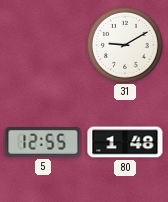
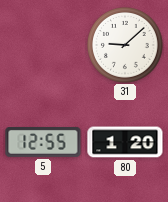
31: 9:10 -> 9:08
80: 1:48 -> 1:20
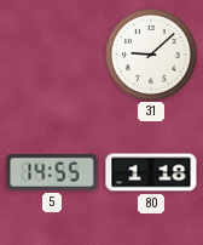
5: 12:55 -> 14:55
80: 1:20 -> 1:18
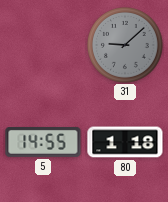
31 dial: white -> grey
